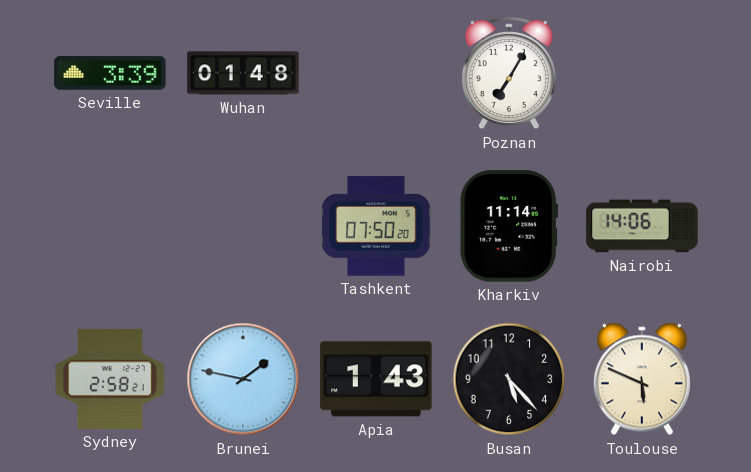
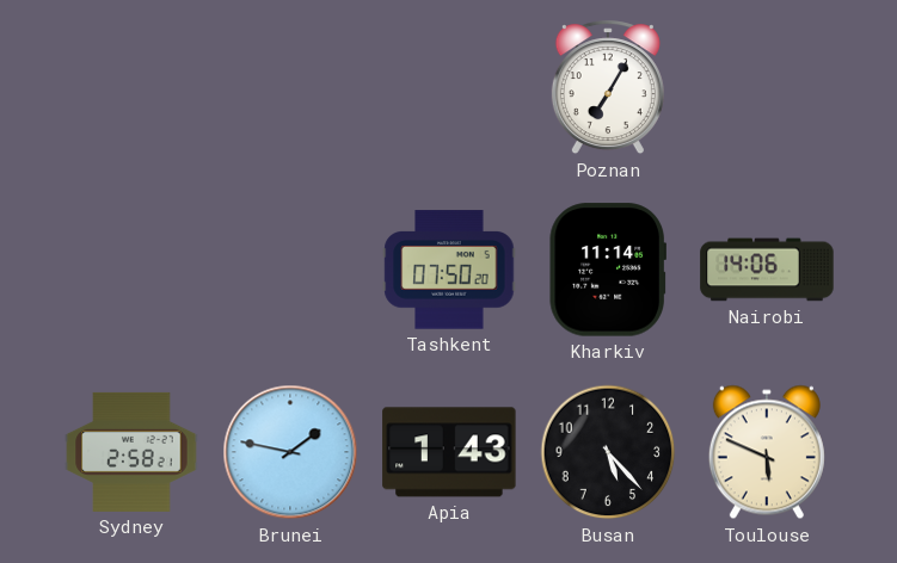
Seville: 3:39 -> none
Wuhan: 01:48 -> none
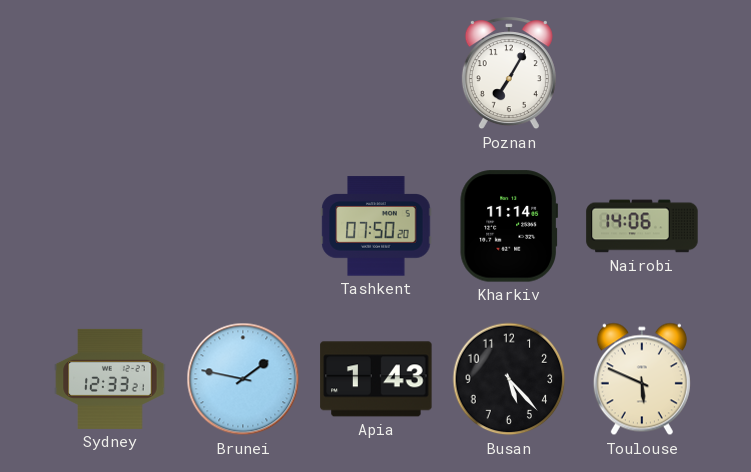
Sydney: 2:58 -> 12:33
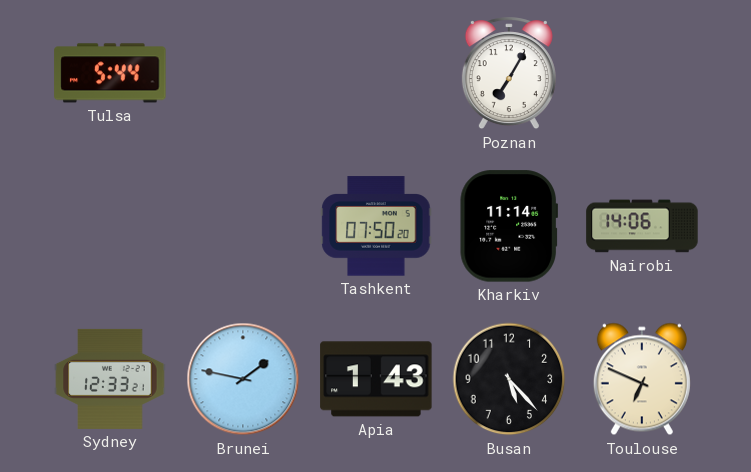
Tulsa: none -> 5:44
Toulouse: 5:49 -> 6:49
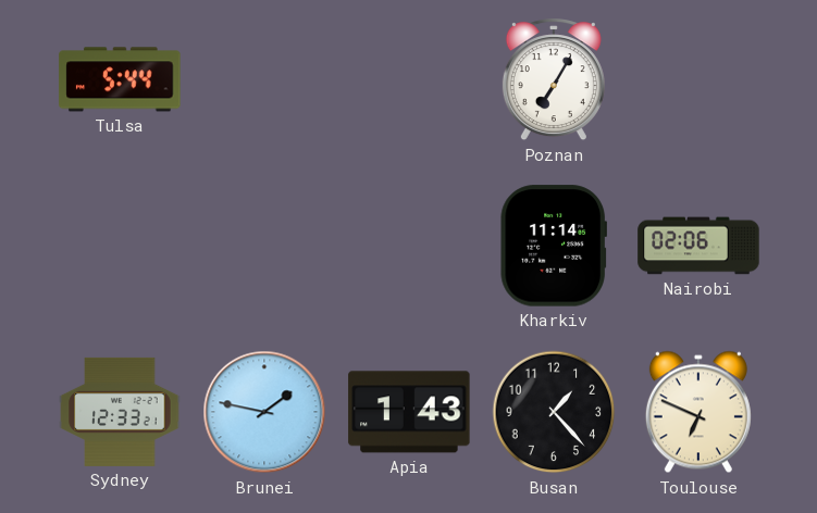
Tashkent: 07:50 -> none
Nairobi: 14:06 -> 02:06
Busan: 5:23 -> 1:23
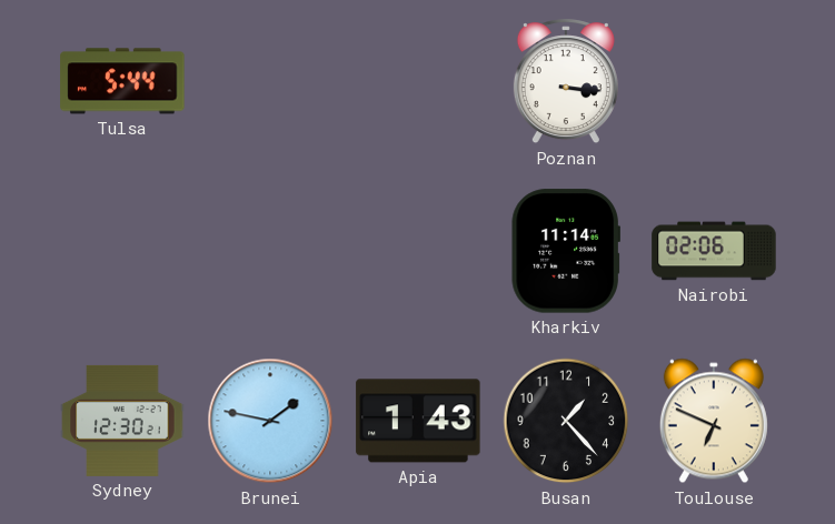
Poznan: 7:05 -> 3:16
Sydney: 12:33 -> 12:30
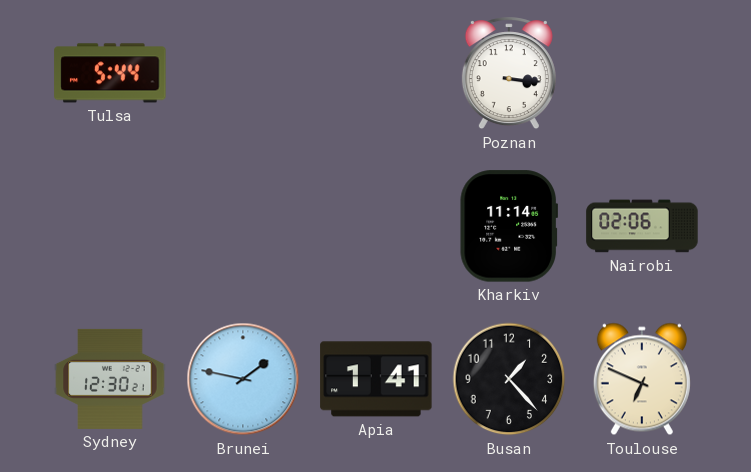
Apia: 1:43 -> 1:41
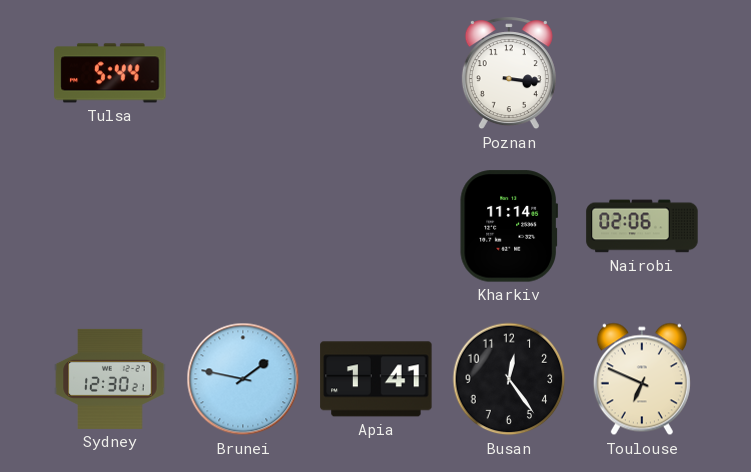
Busan: 1:23 -> 12:24
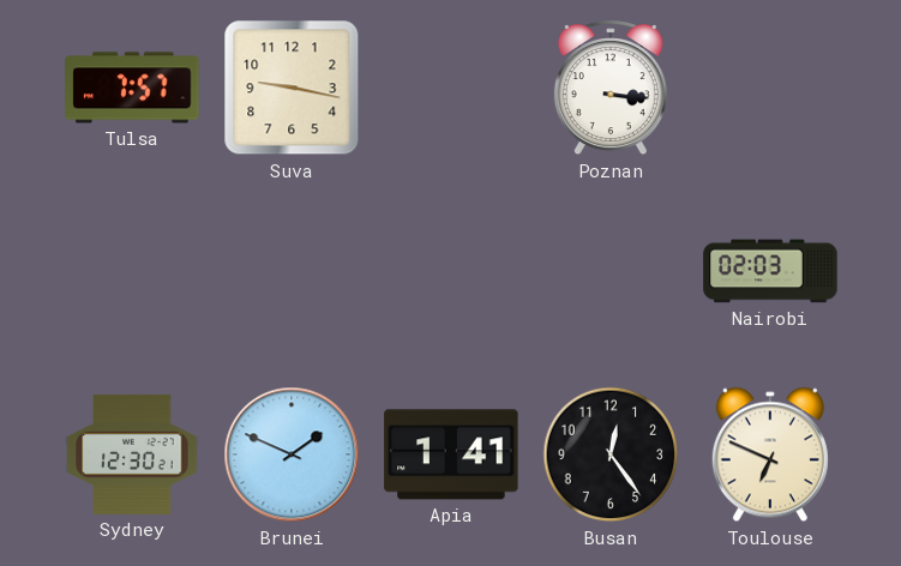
Tulsa: 5:44 -> 7:57
Suva: none -> 9:17
Kharkiv: 11:14 -> none
Nairobi: 02:06 -> 02:03
Brunei: 1:47 -> 1:49
